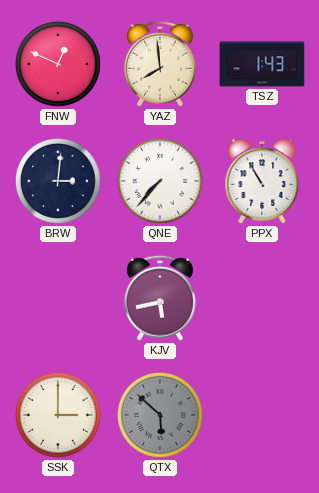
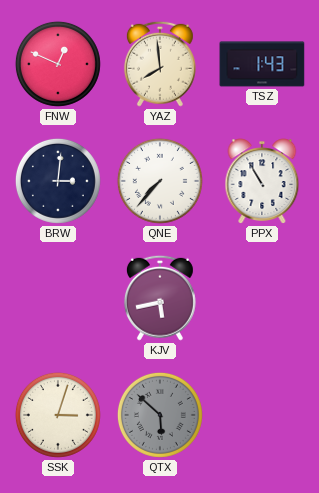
SSK: 3:00 -> 3:03
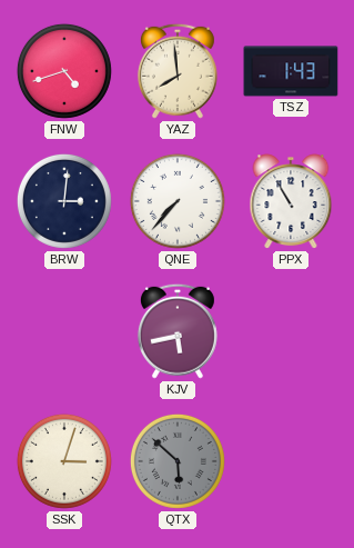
FNW: 12:49 -> 4:42
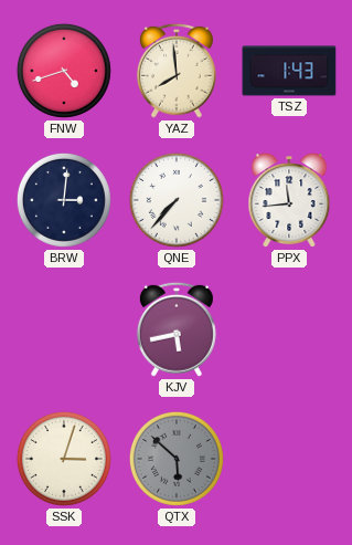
PPX: 10:55 -> 11:44
